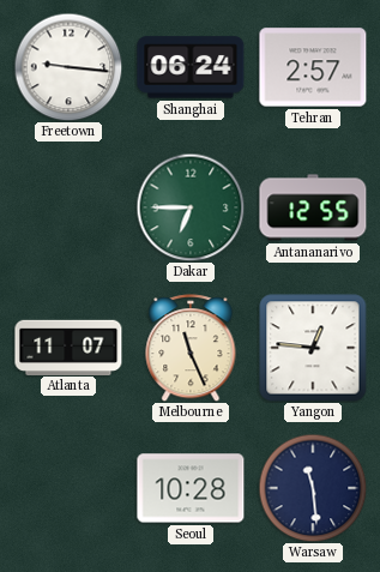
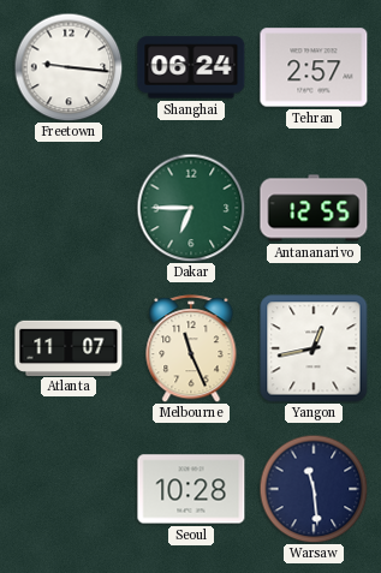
Yangon: 12:46 -> 12:43
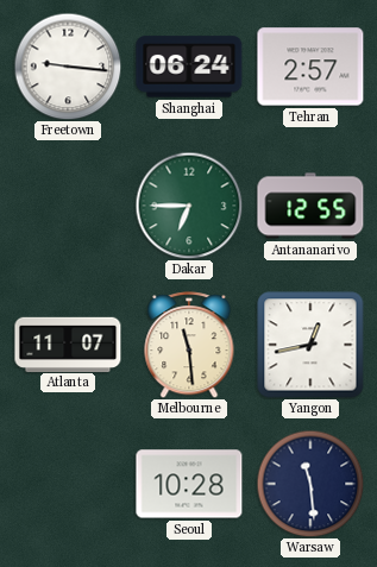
Melbourne: 11:26 -> 11:29
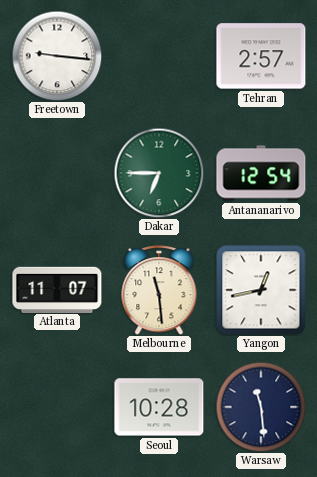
Shanghai: 06:24 -> none
Antananarivo: 12:55 -> 12:54
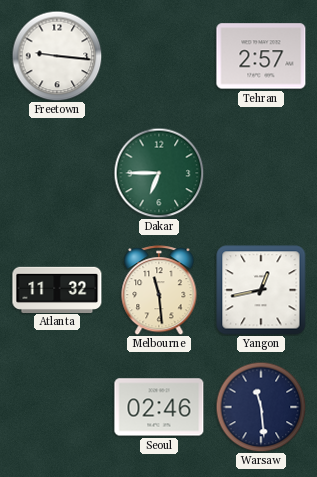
Antananarivo: 12:54 -> none
Atlanta: 11:07 -> 11:32
Seoul: 10:28 -> 02:46
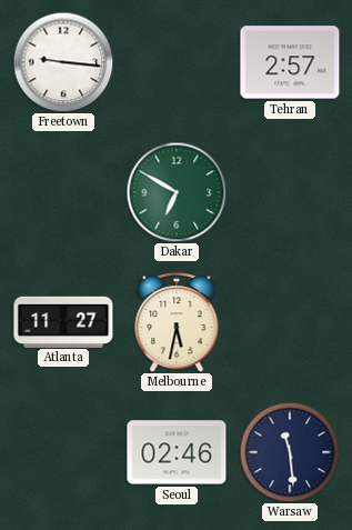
Dakar: 6:45 -> 6:50
Atlanta: 11:32 -> 11:27
Melbourne: 11:29 -> 5:32
Yangon: 12:43 -> none
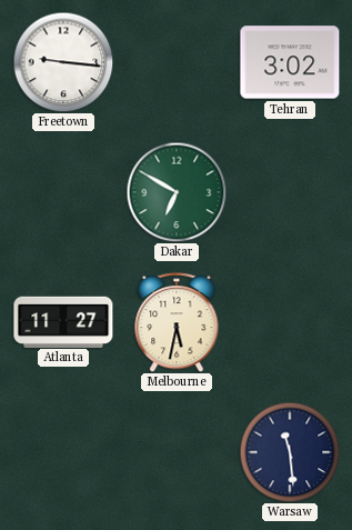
Tehran: 2:57 -> 3:02
Seoul: 02:46 -> none
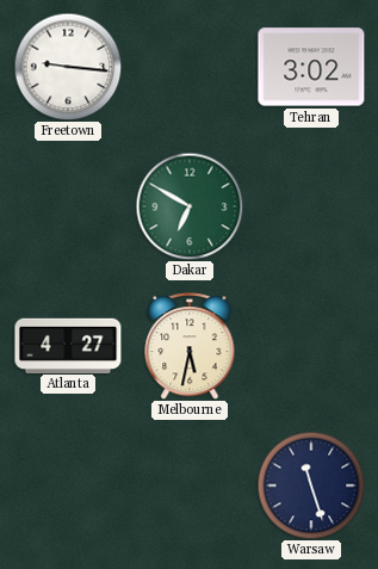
Atlanta: 11:27 -> 4:27
Warsaw: 11:29 -> 11:27
